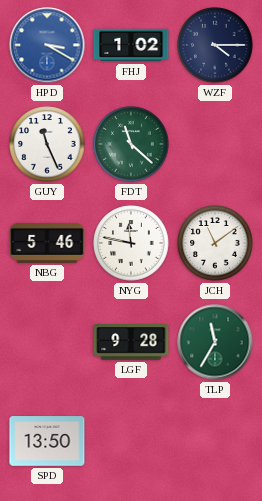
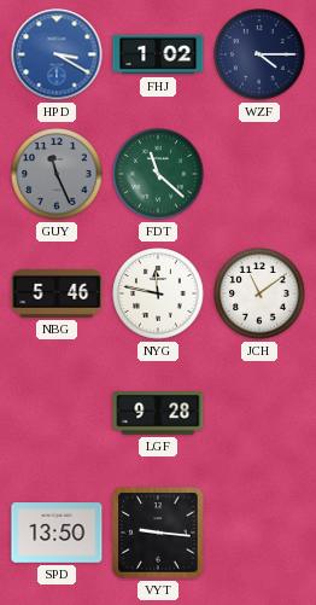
GUY dial: white -> grey
TLP: 11:35 -> none
VYT: none -> 9:16
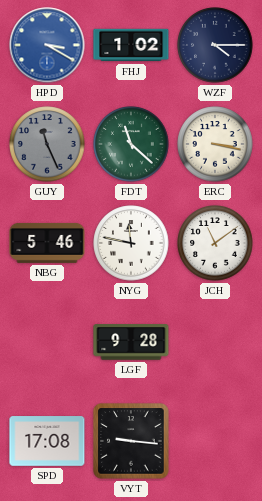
ERC: none -> 3:17
SPD: 13:50 -> 17:08
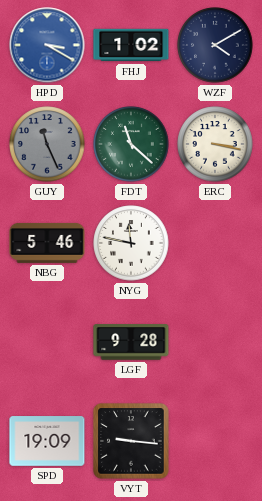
WZF: 4:15 -> 4:10
JCH: 11:09 -> none
SPD: 17:08 -> 19:09
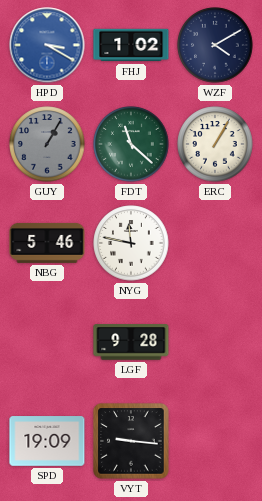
GUY: 11:26 -> 1:05
ERC: 3:17 -> 1:05
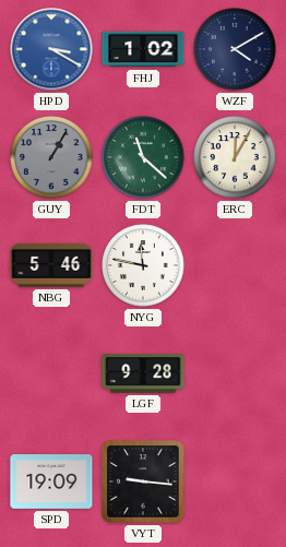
ERC: 1:05 -> 12:05
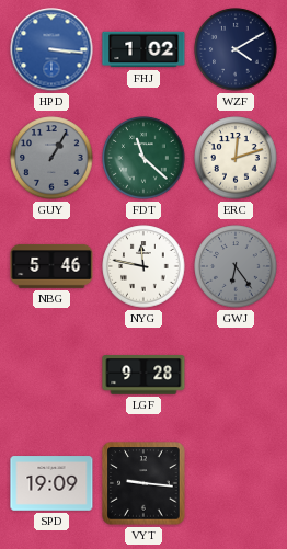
HPD: 3:20 -> 3:16
ERC: 12:05 -> 12:12
GWJ: none -> 6:24
